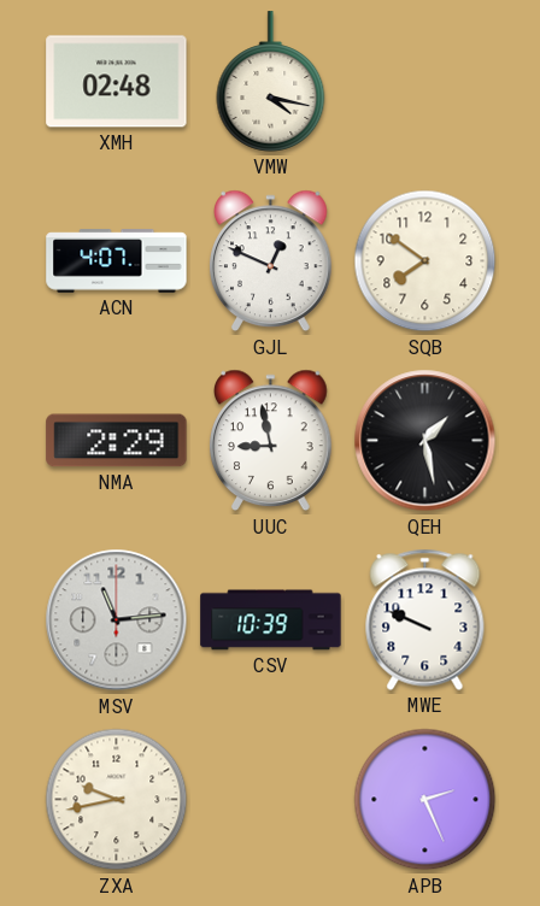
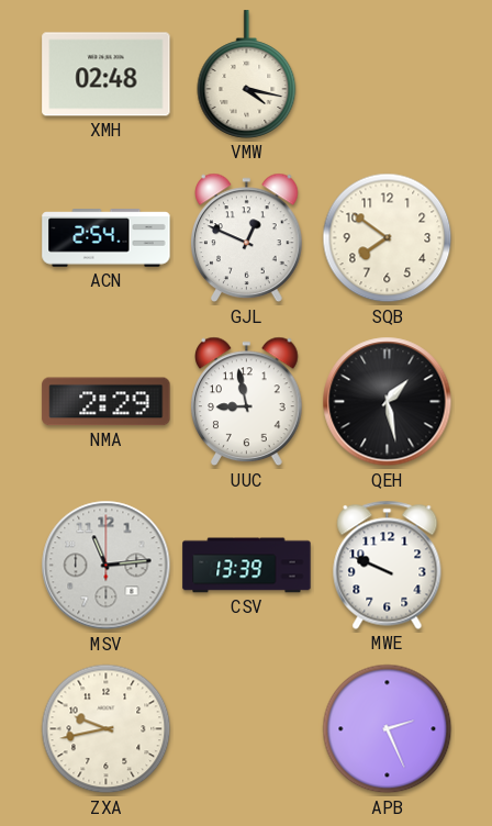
ACN: 4:07 -> 2:54
CSV: 10:39 -> 13:39
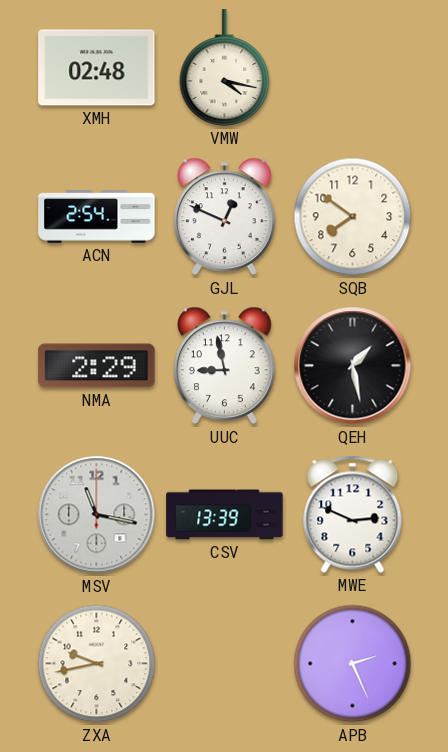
MSV: 11:14 -> 11:17
MWE: 9:49 -> 2:49
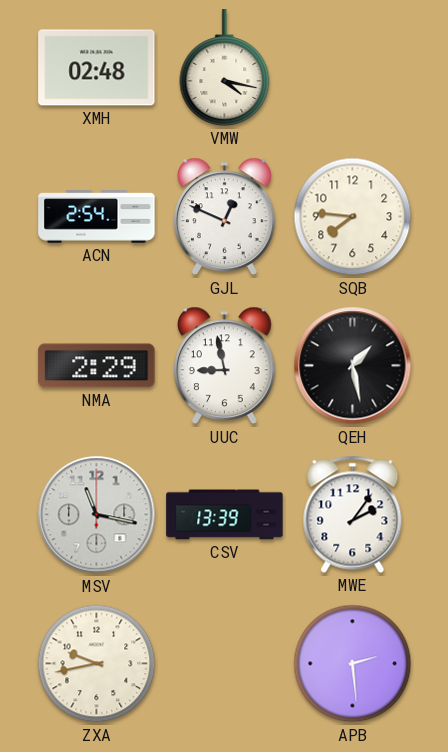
SQB: 7:51 -> 7:46
MWE: 2:49 -> 2:06
APB: 2:26 -> 2:29
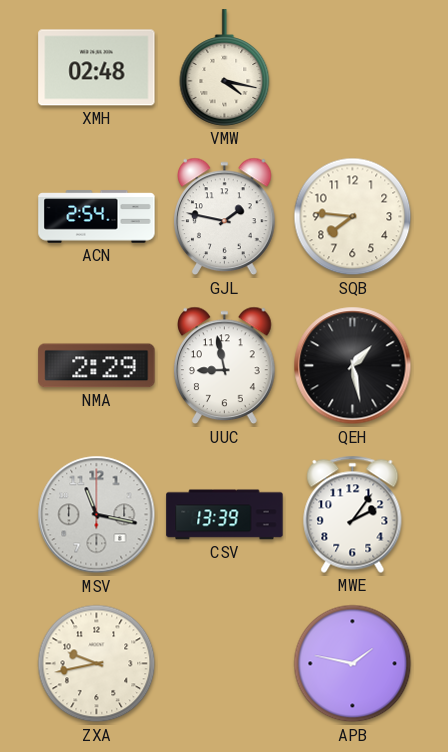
GJL: 12:49 -> 1:47
APB: 2:29 -> 1:47
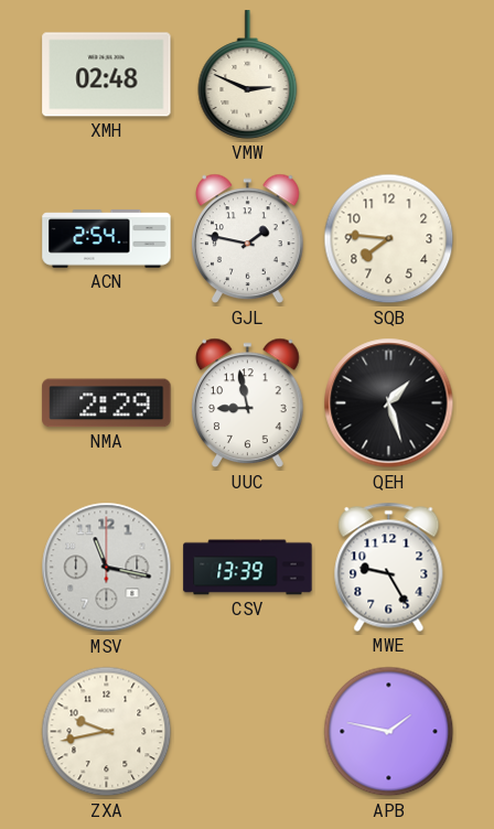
VMW: 4:17 -> 2:49
QEH: 1:28 -> 1:27
MWE: 2:06 -> 9:25
